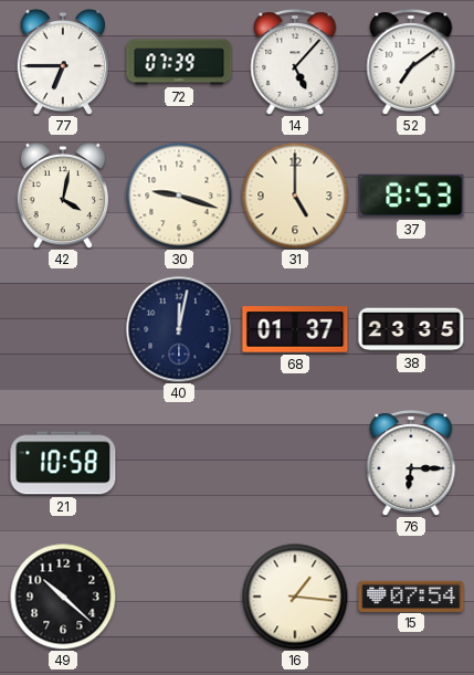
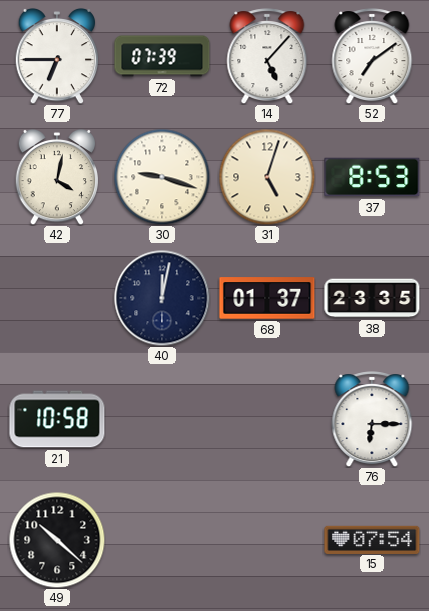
31: 5:00 -> 5:03
16: 1:16 -> none
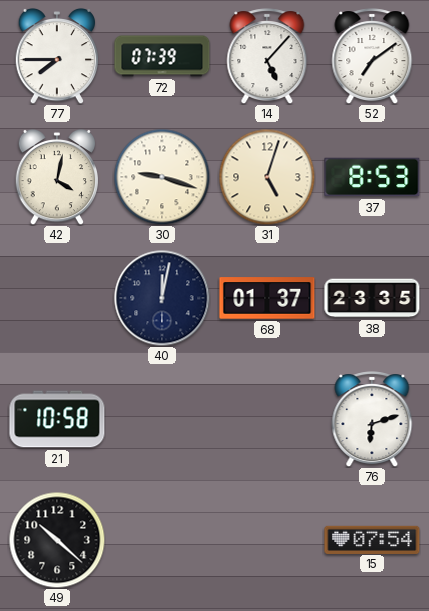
77: 6:45 -> 7:45
76: 6:15 -> 6:12
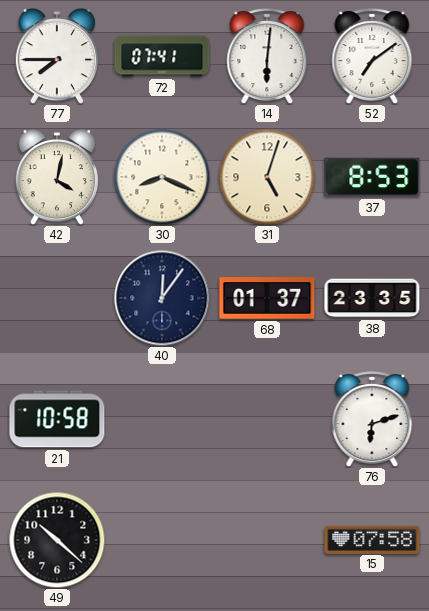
72: 07:39 -> 07:41
14: 5:07 -> 6:01
30: 9:18 -> 8:19
40: 12:02 -> 12:06
15: 07:54 -> 07:58
